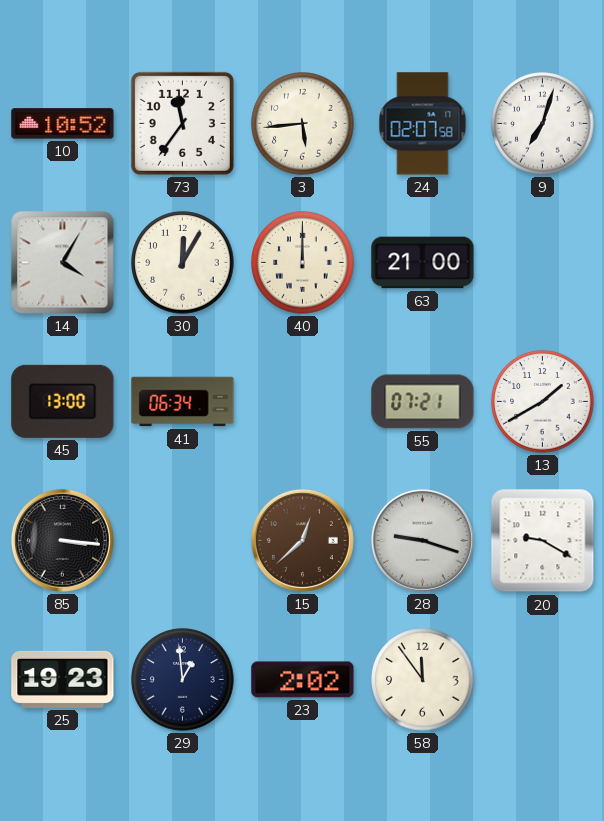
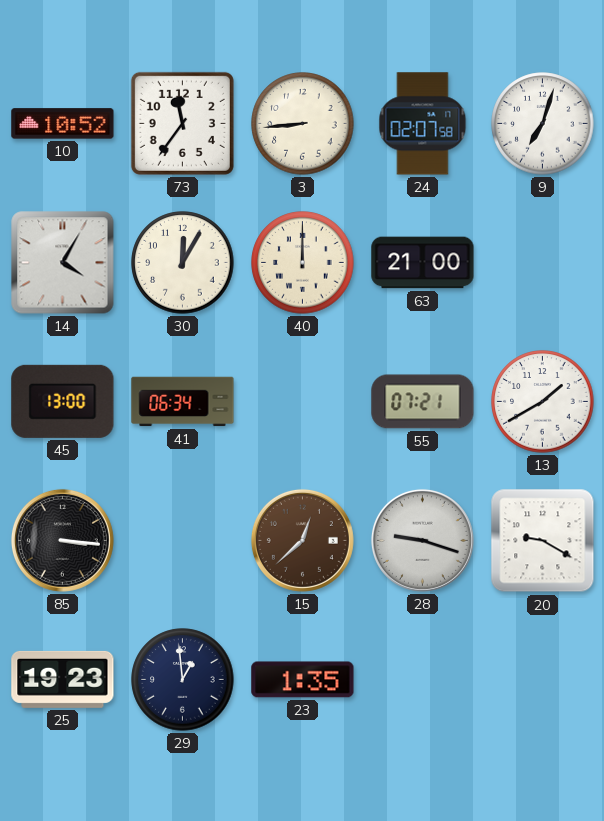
3: 5:44 -> 8:44
23: 2:02 -> 1:35
58: 11:54 -> none
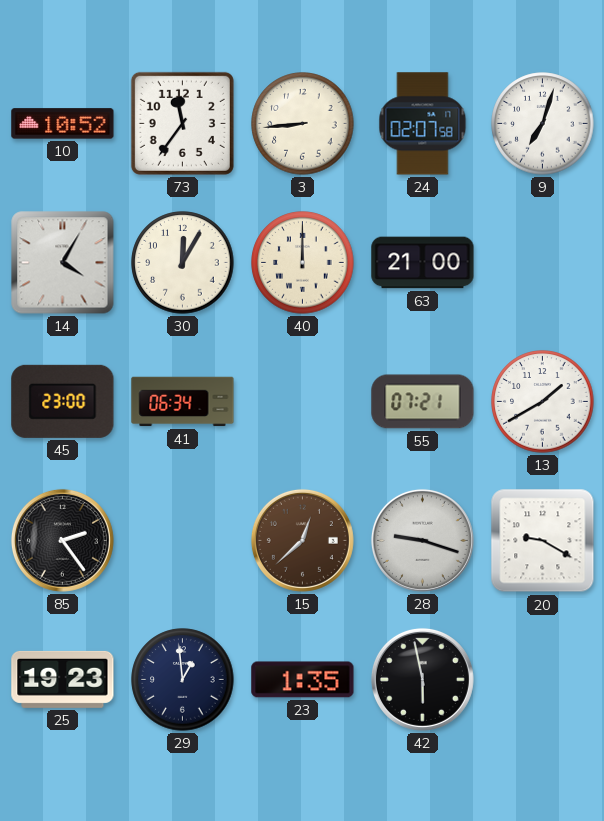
45: 13:00 -> 23:00
85: 3:16 -> 2:24
42: none -> 5:58
